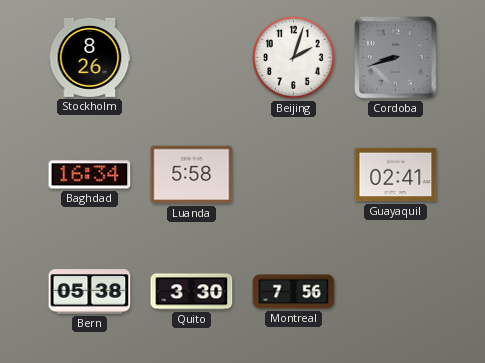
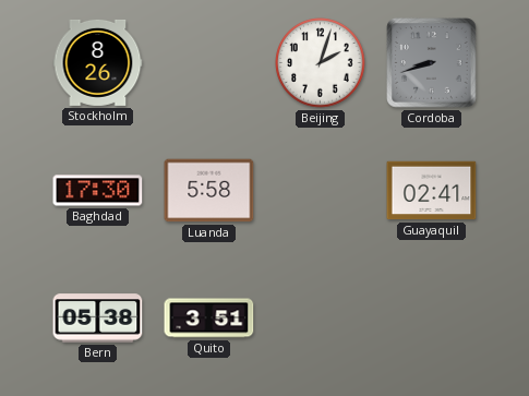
Baghdad: 16:34 -> 17:30
Quito: 3:30 -> 3:51
Montreal: 7:56 -> none
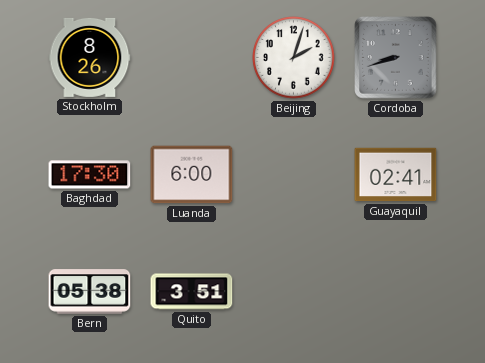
Luanda: 5:58 -> 6:00
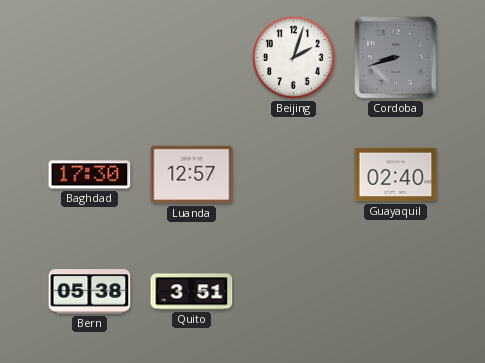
Stockholm: 8:26 -> none
Luanda: 6:00 -> 12:57
Guayaquil: 02:41 -> 02:40
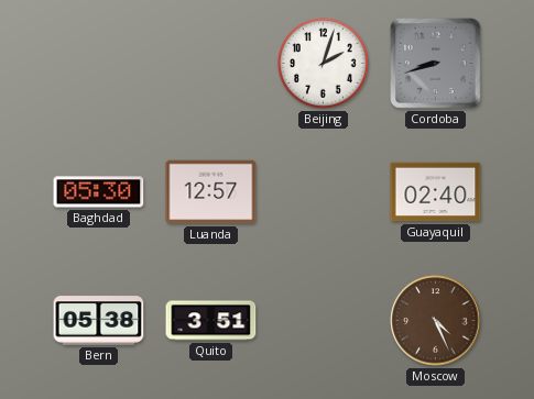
Baghdad: 17:30 -> 05:30
Moscow: none -> 4:26
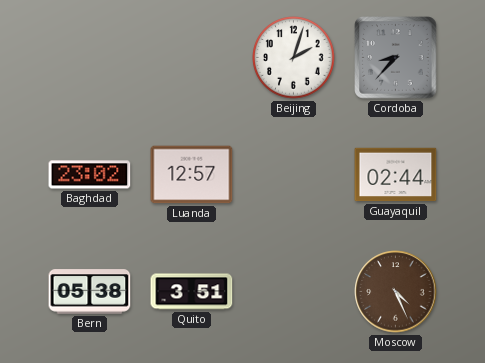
Cordoba: 8:42 -> 8:37
Baghdad: 05:30 -> 23:02
Guayaquil: 02:40 -> 02:44
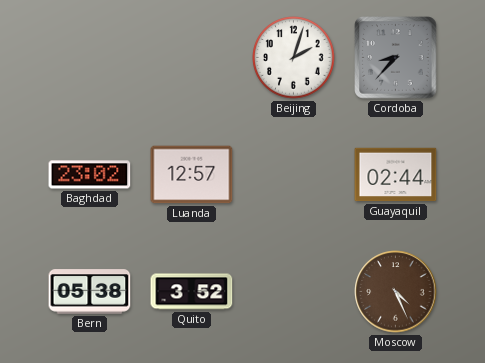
Quito: 3:51 -> 3:52
